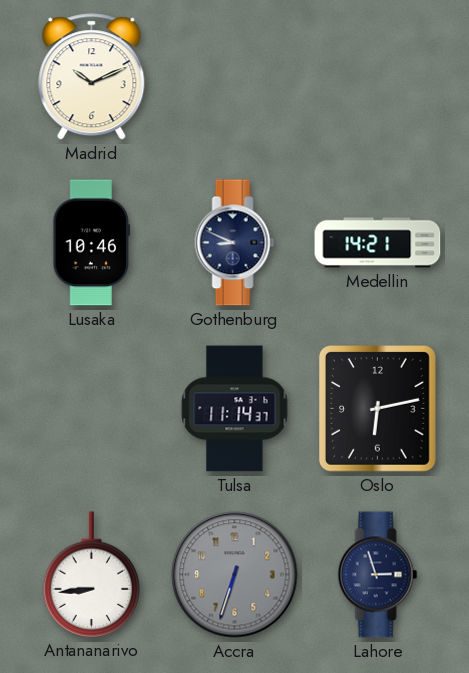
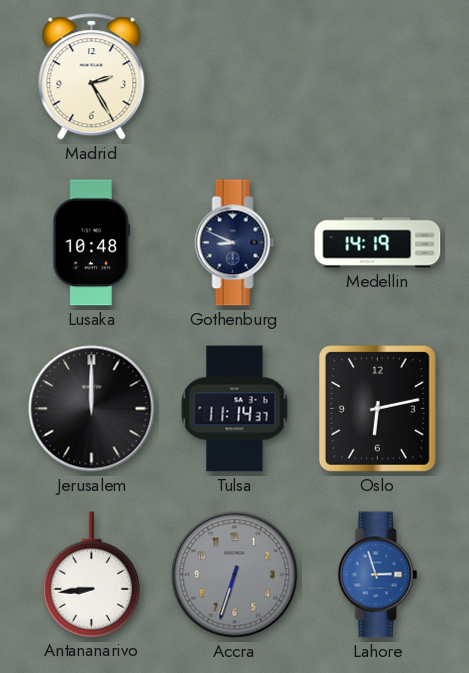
Madrid: 10:11 -> 2:25
Lusaka: 10:46 -> 10:48
Medellin: 14:21 -> 14:19
Jerusalem: none -> 12:00
Lahore dial: navy -> blue
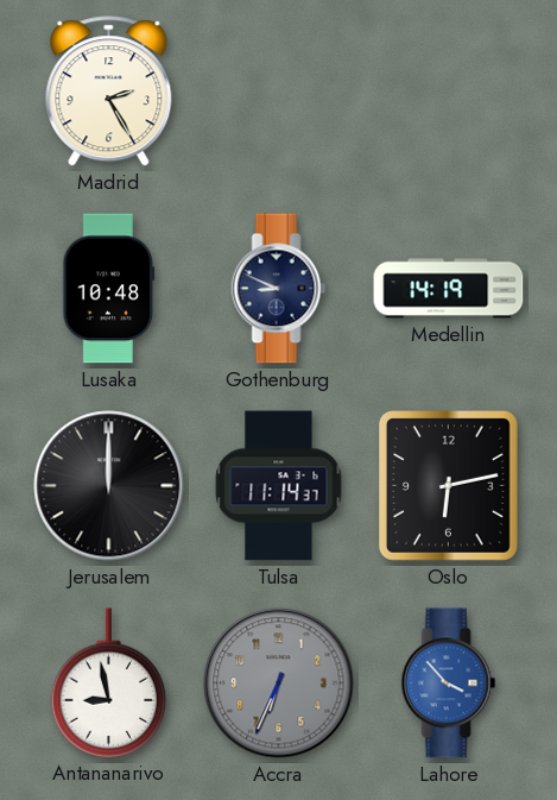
Antananarivo: 8:44 -> 8:58
Accra: 6:33 -> 6:34
Lahore: 2:57 -> 3:53
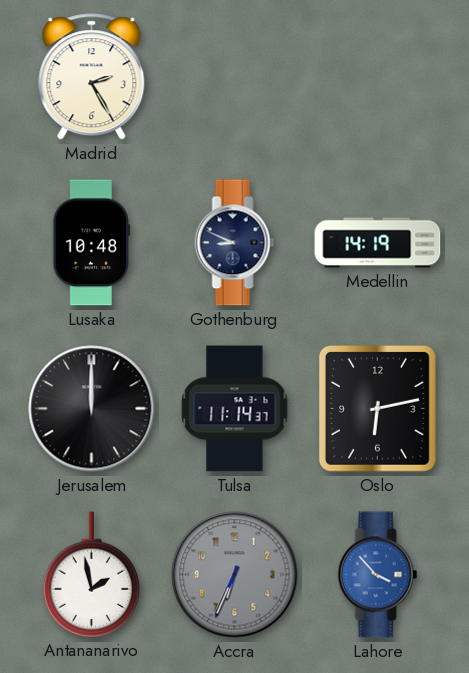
Antananarivo: 8:58 -> 1:58
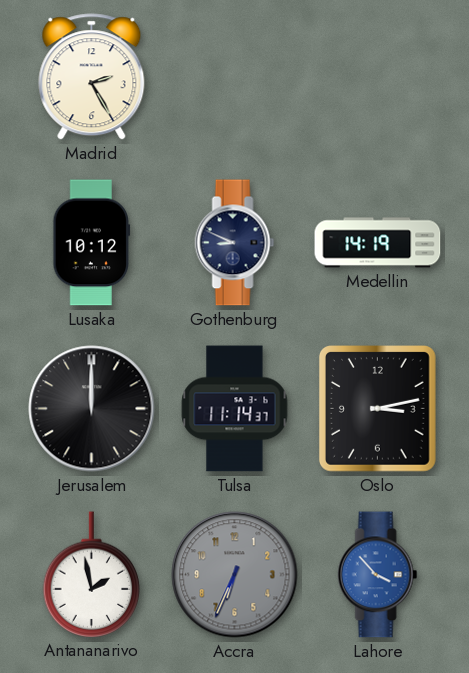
Lusaka: 10:48 -> 10:12
Oslo: 6:13 -> 3:13
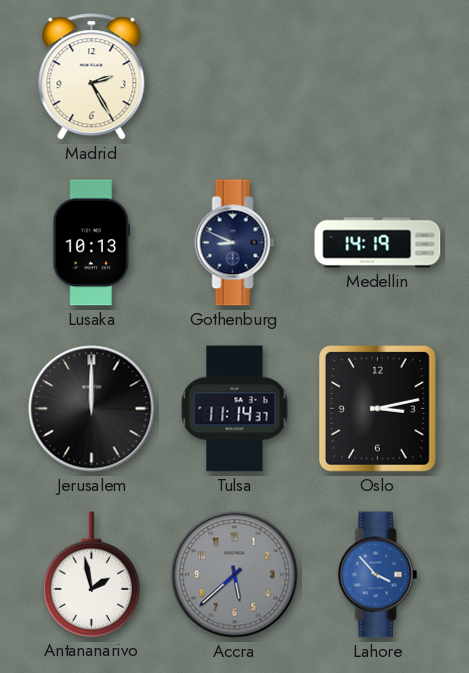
Lusaka: 10:12 -> 10:13
Accra: 6:34 -> 5:38
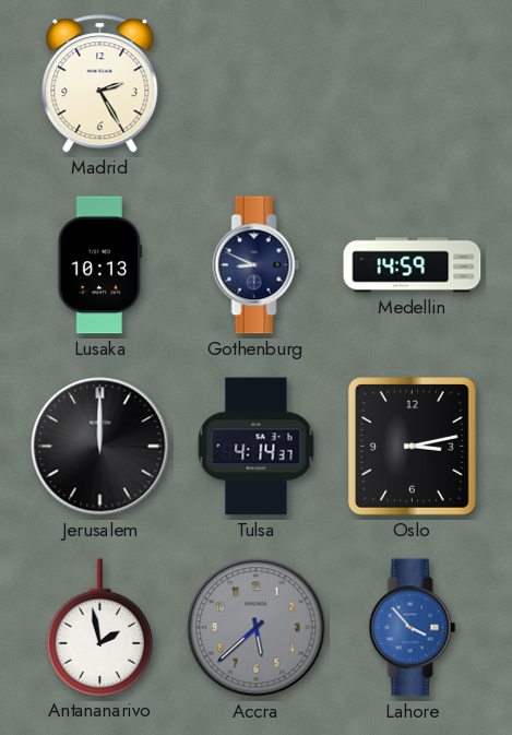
Medellin: 14:19 -> 14:59
Tulsa: 11:14 -> 4:14
